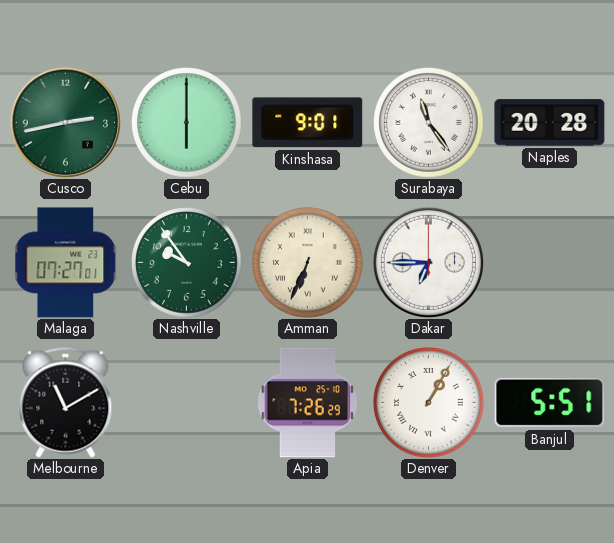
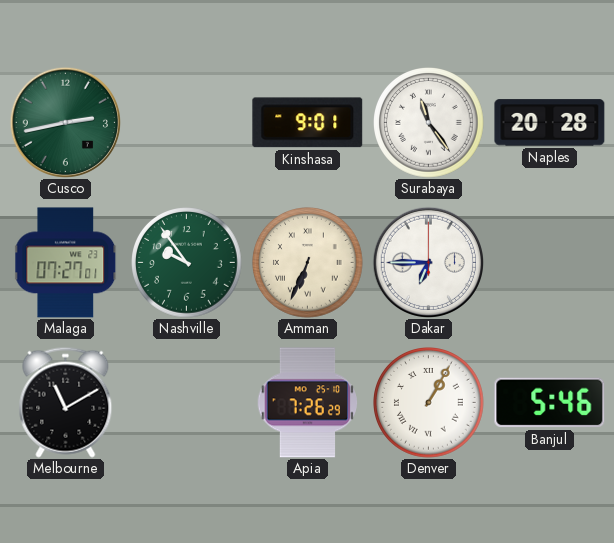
Cebu: 6:00 -> none
Banjul: 5:51 -> 5:46
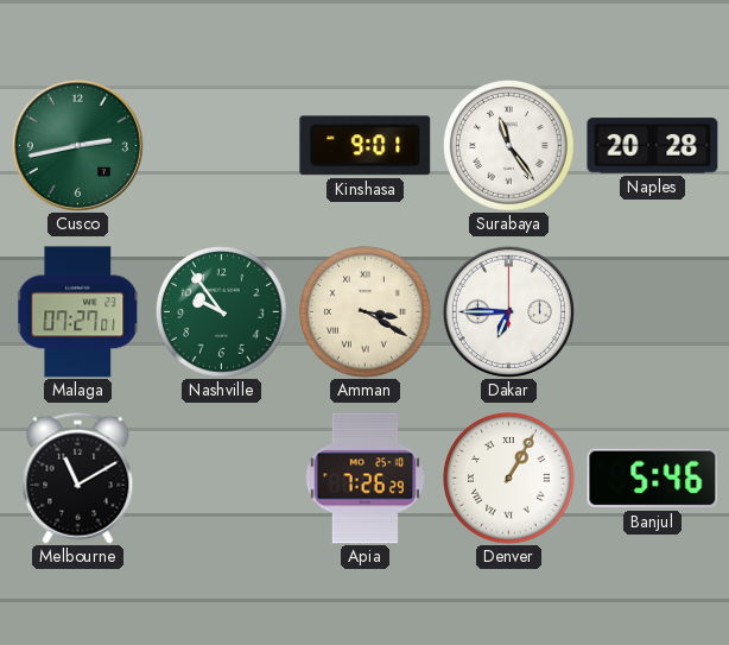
Amman: 6:34 -> 3:20
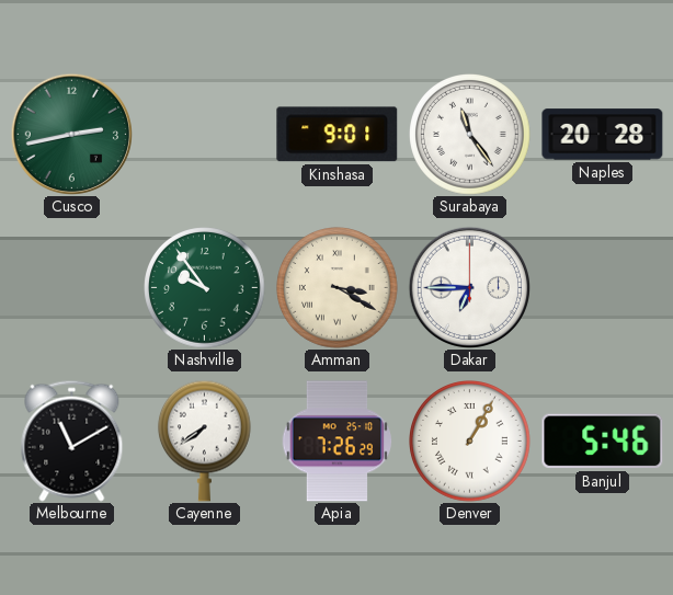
Malaga: 07:27 -> none
Cayenne: none -> 7:39
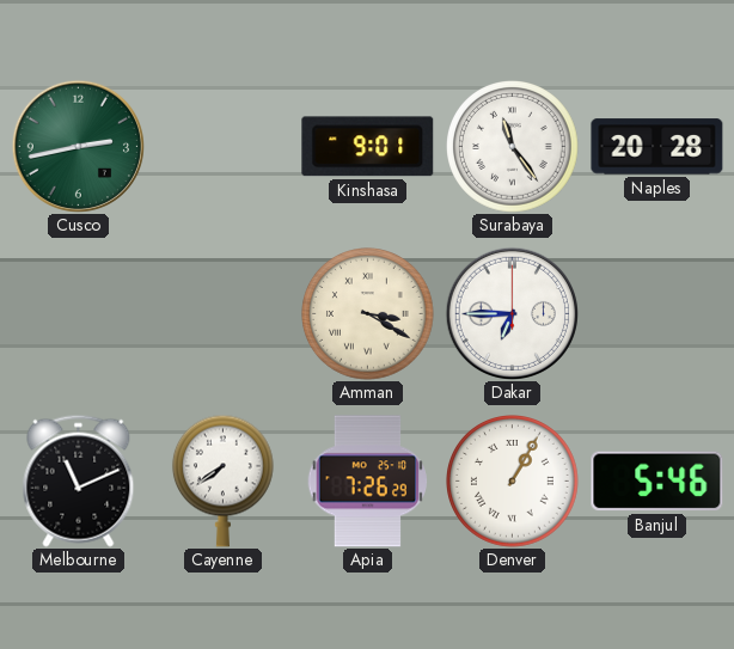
Nashville: 9:54 -> none
Melbourne: 11:10 -> 11:11
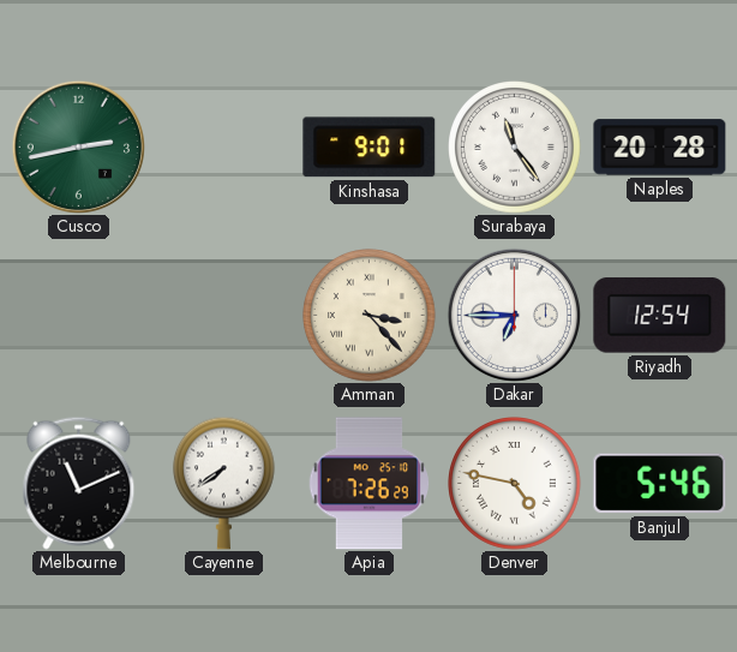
Amman: 3:20 -> 3:23
Riyadh: none -> 12:54
Denver: 1:05 -> 4:47
